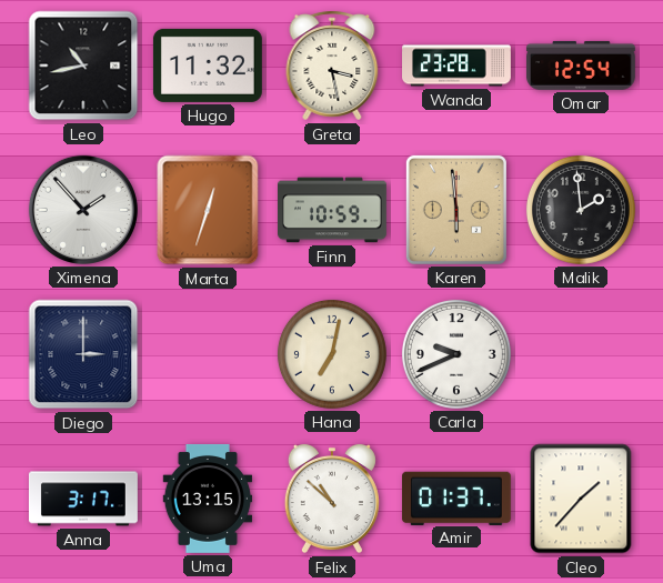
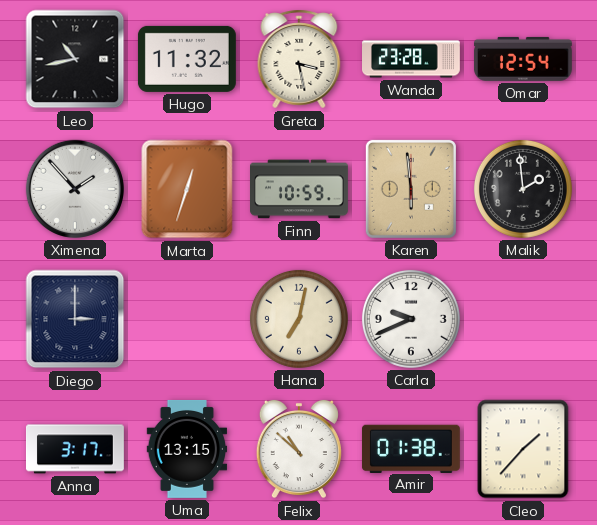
Amir: 01:37 -> 01:38
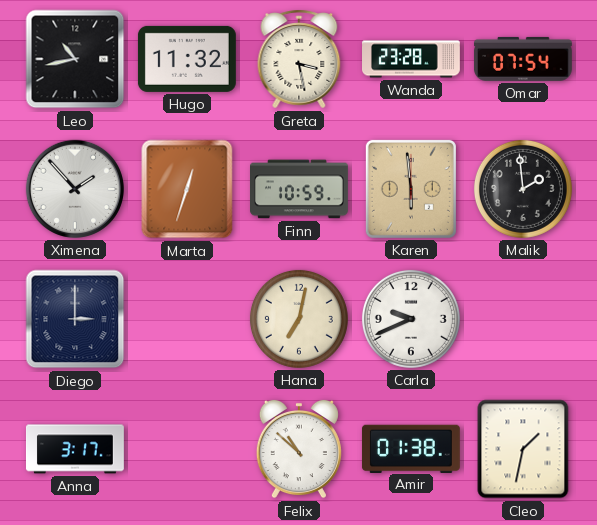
Omar: 12:54 -> 07:54
Uma: 13:15 -> none
Cleo: 1:37 -> 1:32
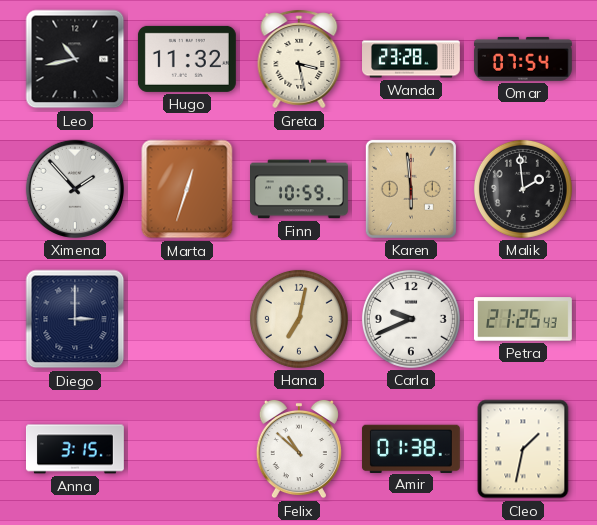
Petra: none -> 21:25
Anna: 3:17 -> 3:15
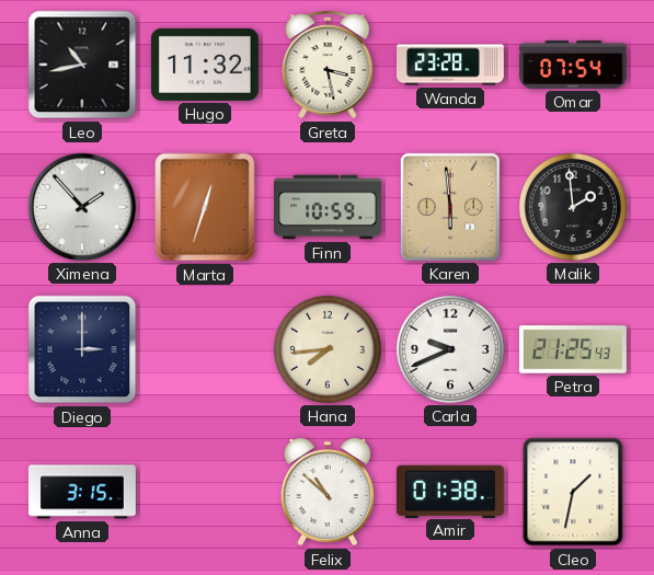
Hana: 7:02 -> 7:44
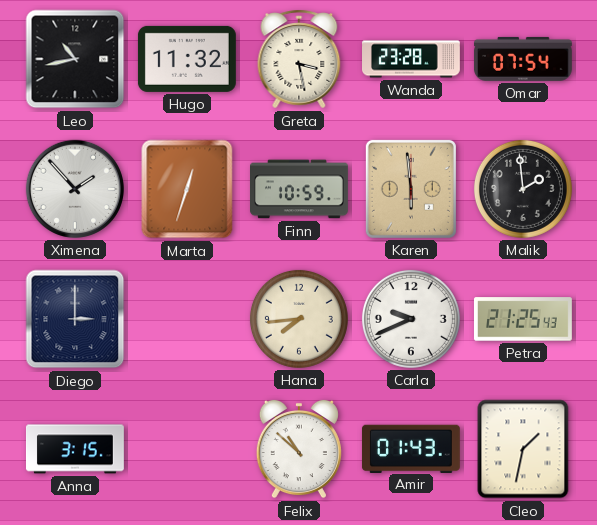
Amir: 01:38 -> 01:43
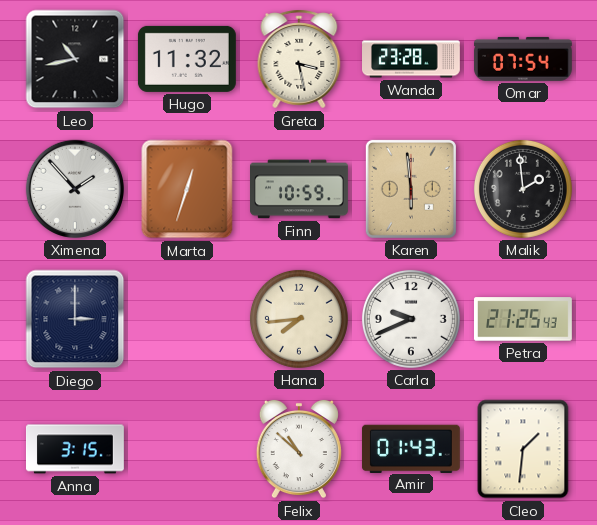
Cleo: 1:32 -> 1:31
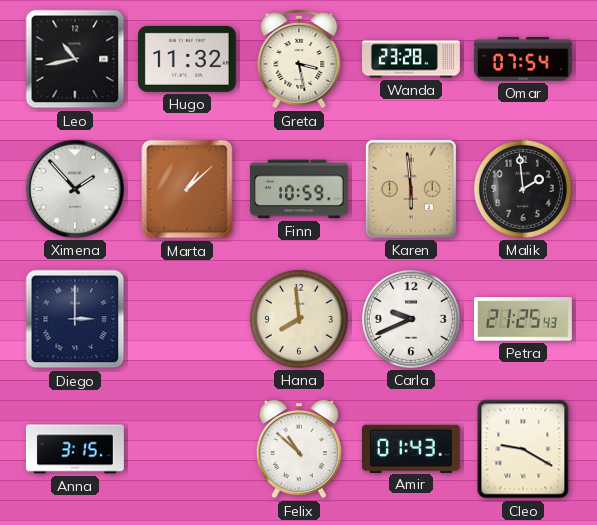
Marta: 12:33 -> 1:08
Hana: 7:44 -> 7:59
Cleo: 1:31 -> 9:20
